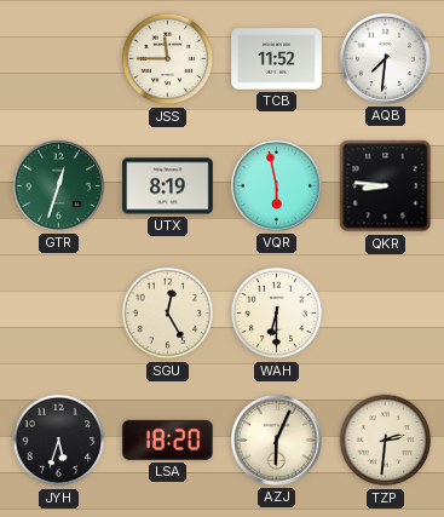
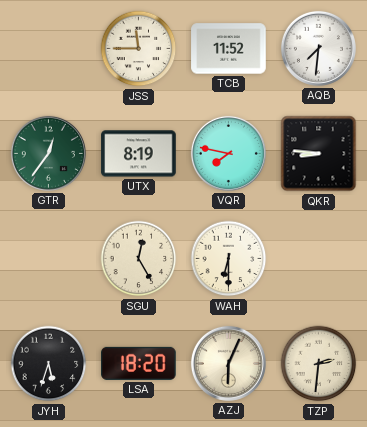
GTR: 12:33 -> 12:36
VQR: 5:58 -> 7:47
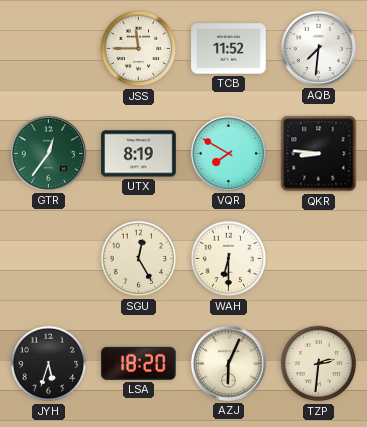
VQR: 7:47 -> 7:50
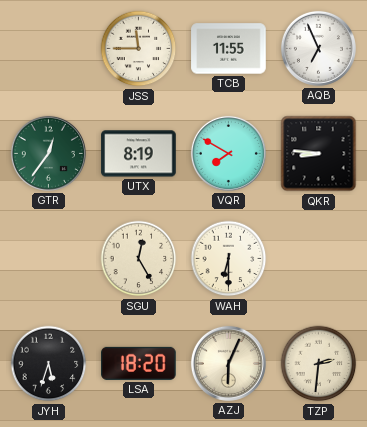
TCB: 11:52 -> 11:55
AQB: 7:31 -> 6:56
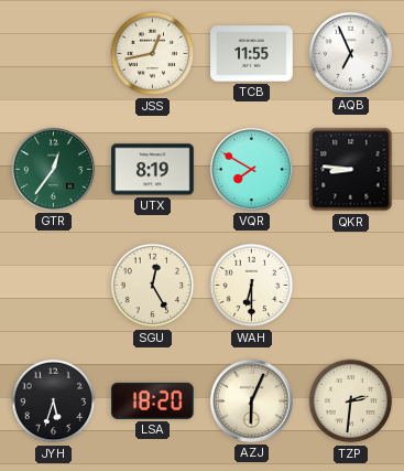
JSS: 11:45 -> 12:43
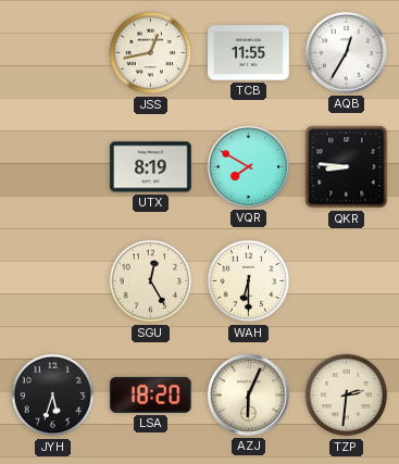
AQB: 6:56 -> 12:35
GTR: 12:36 -> none
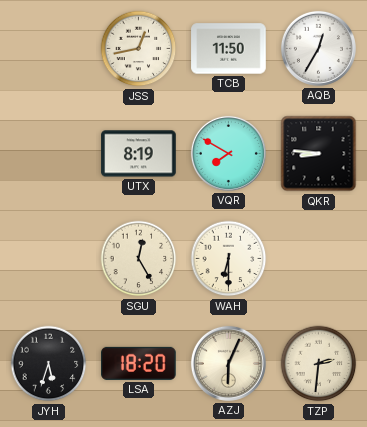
TCB: 11:55 -> 11:50
